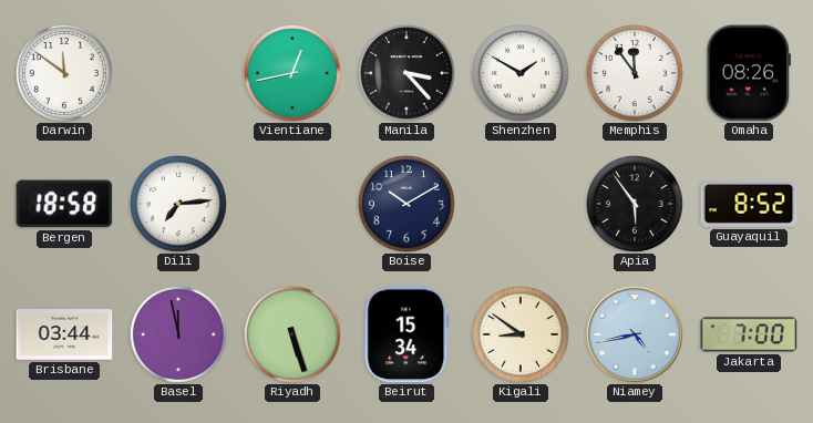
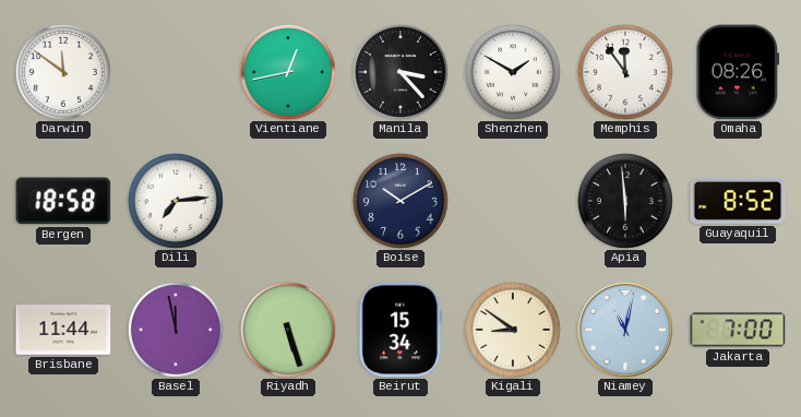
Apia: 5:54 -> 5:59
Brisbane: 03:44 -> 11:44
Niamey: 4:43 -> 11:02
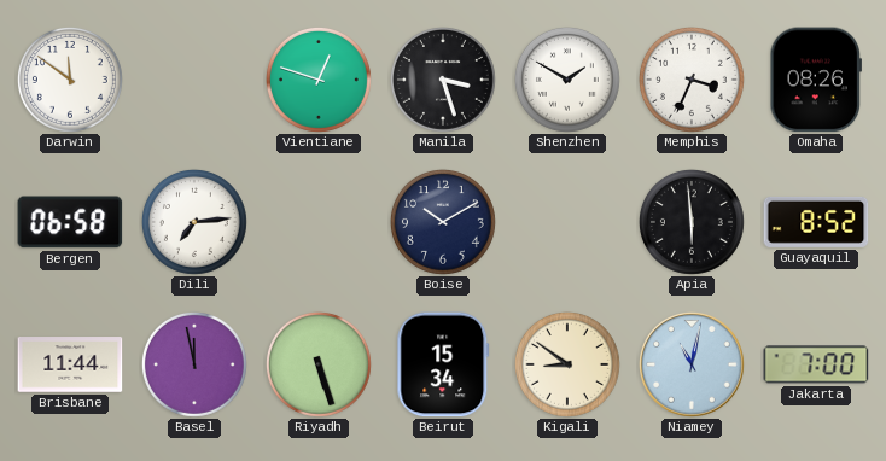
Vientiane: 12:43 -> 12:48
Manila: 3:23 -> 3:27
Memphis: 11:54 -> 3:34
Bergen: 18:58 -> 06:58
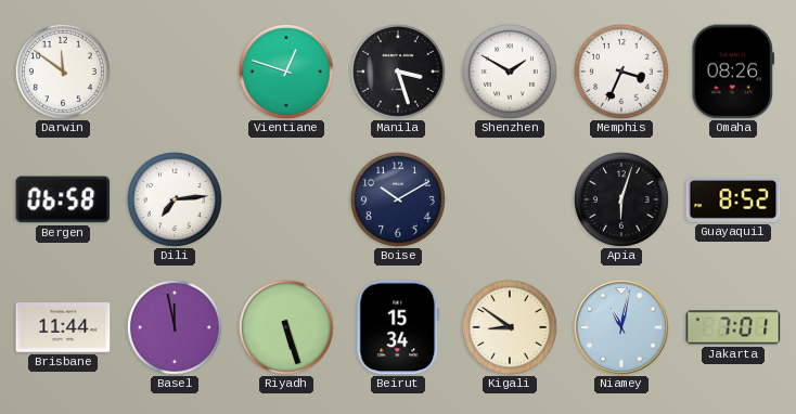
Apia: 5:59 -> 6:03
Jakarta: 7:00 -> 7:01
